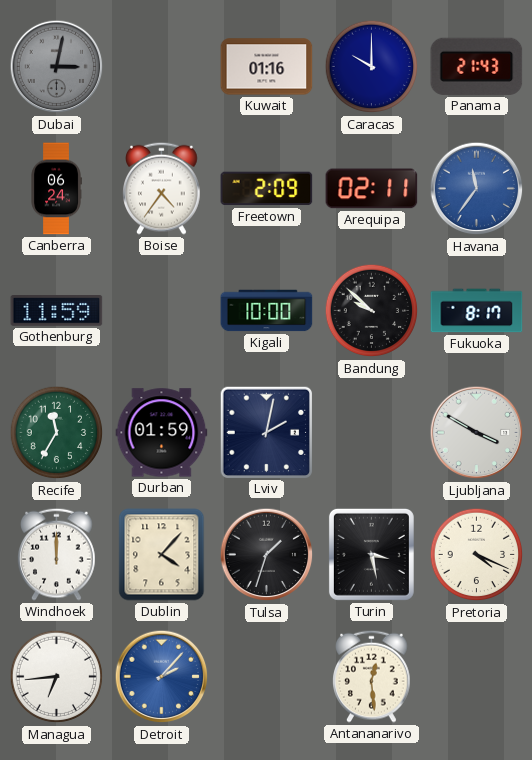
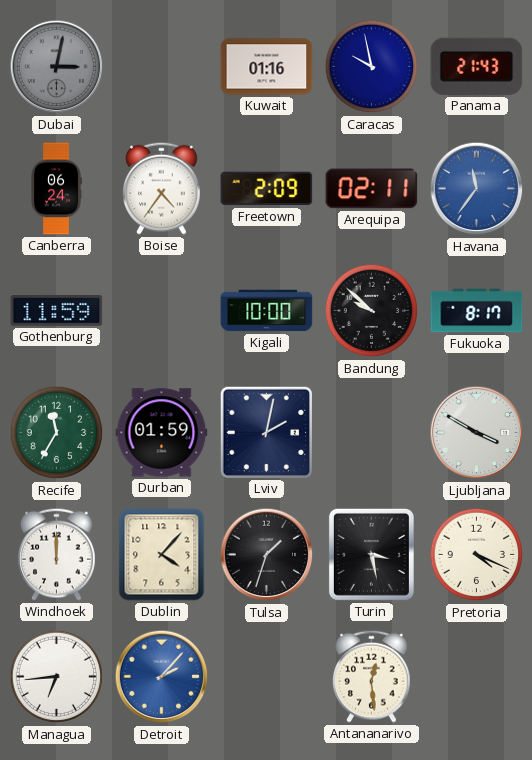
Caracas: 10:00 -> 9:58
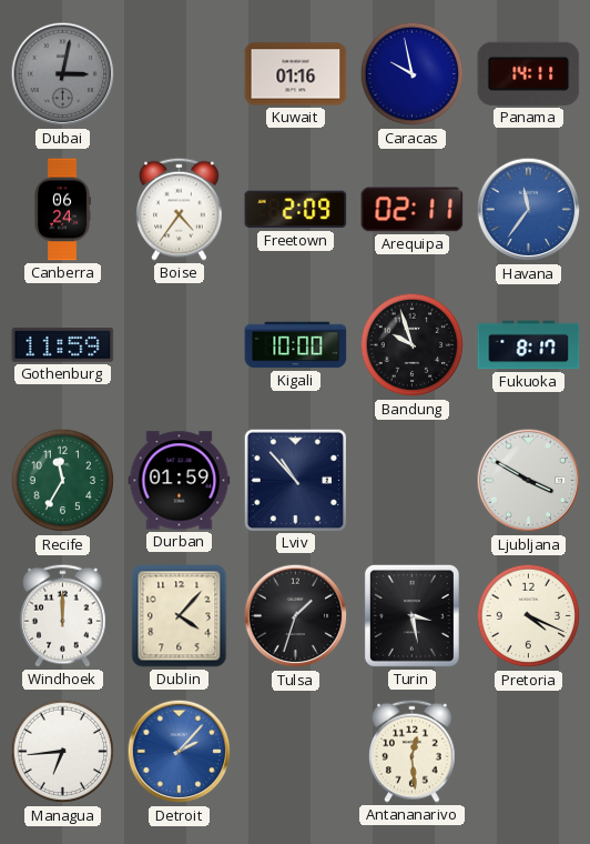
Panama: 21:43 -> 14:11
Bandung: 9:52 -> 9:57
Lviv: 2:02 -> 10:53
